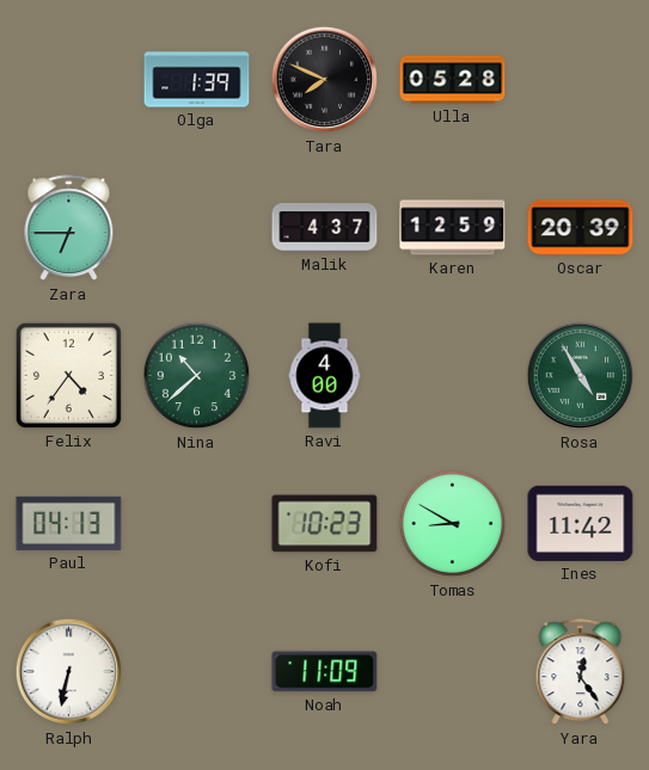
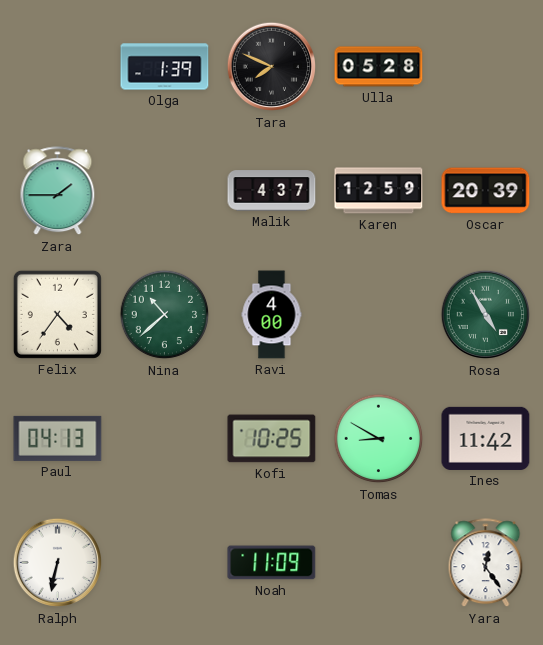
Zara: 6:45 -> 1:45
Kofi: 10:23 -> 10:25
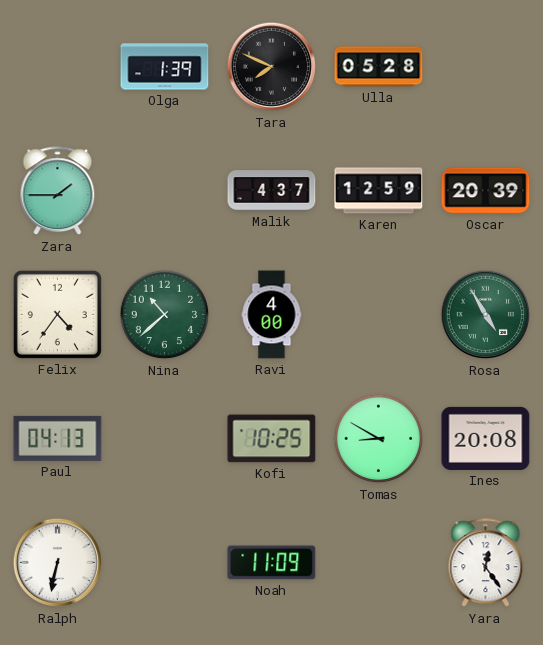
Ines: 11:42 -> 20:08
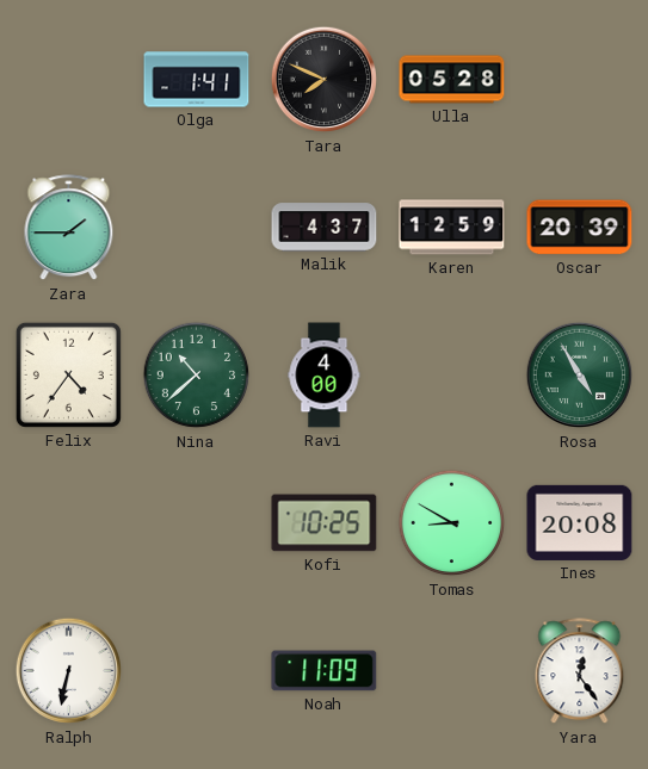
Olga: 1:39 -> 1:41
Paul: 04:13 -> none
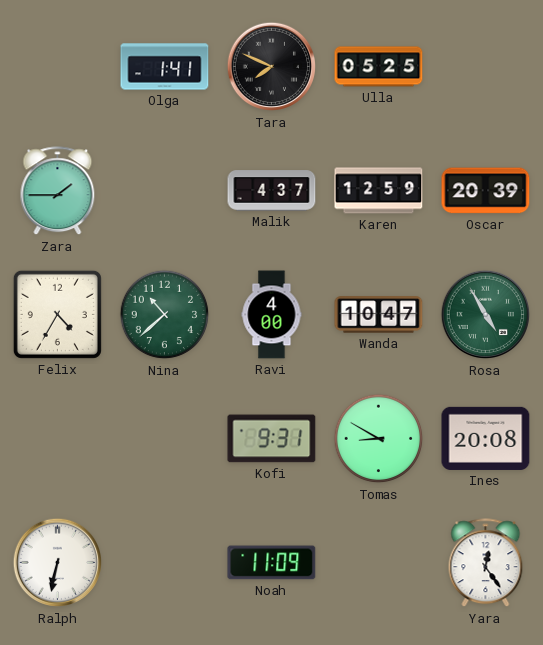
Ulla: 05:28 -> 05:25
Felix: 4:36 -> 4:35
Wanda: none -> 10:47
Kofi: 10:25 -> 9:31
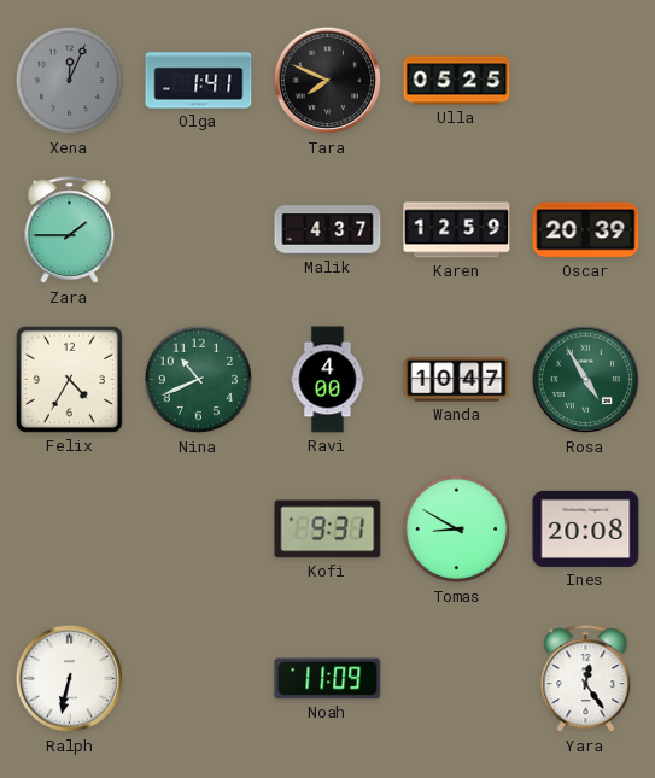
Xena: none -> 12:04
Nina: 10:38 -> 10:41
